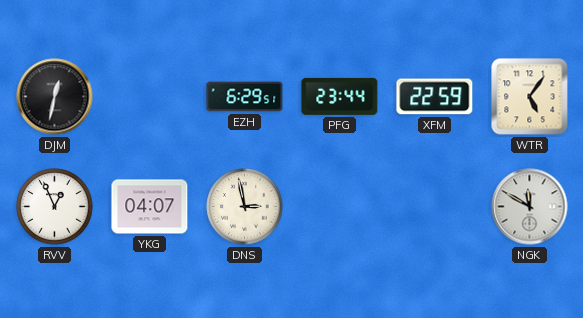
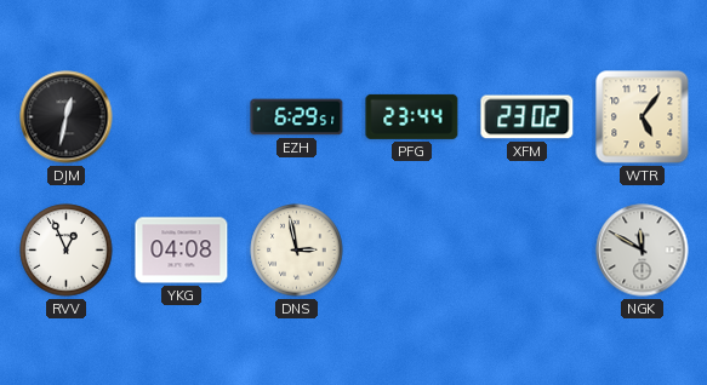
XFM: 22:59 -> 23:02
YKG: 04:07 -> 04:08
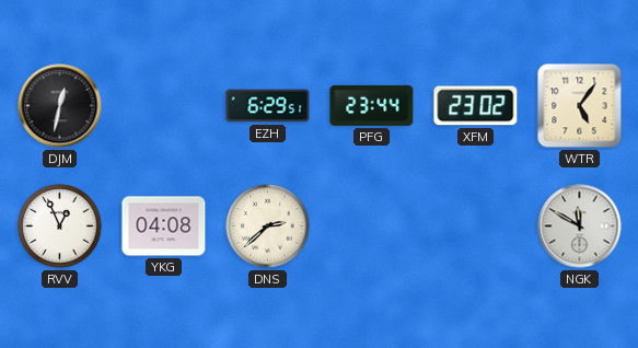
DNS: 2:58 -> 2:38
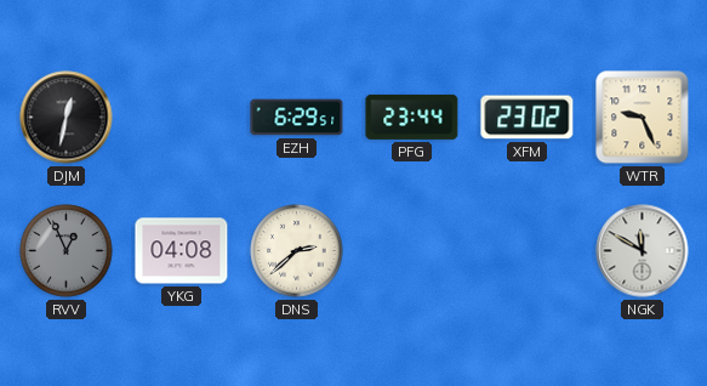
WTR: 5:06 -> 9:26
RVV dial: white -> grey
